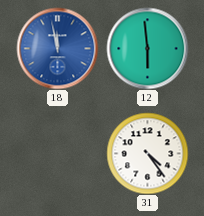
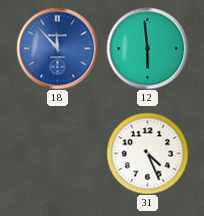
18: 11:58 -> 11:53
31: 4:24 -> 4:26
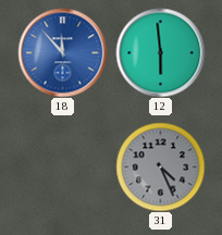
31 dial: white -> grey
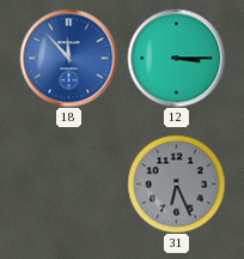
12: 5:59 -> 3:15
31: 4:26 -> 6:26
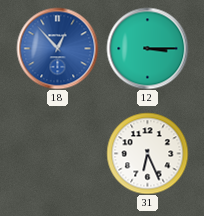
18: 11:53 -> 12:53
31 dial: grey -> white
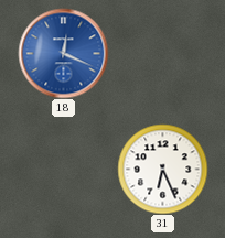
18: 12:53 -> 12:19
12: 3:15 -> none
